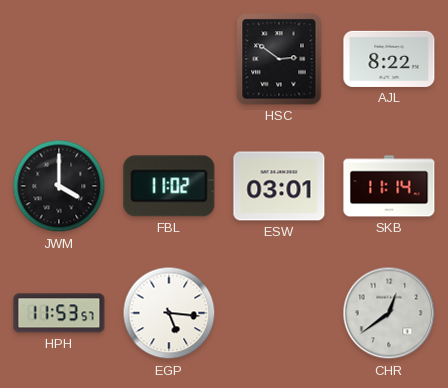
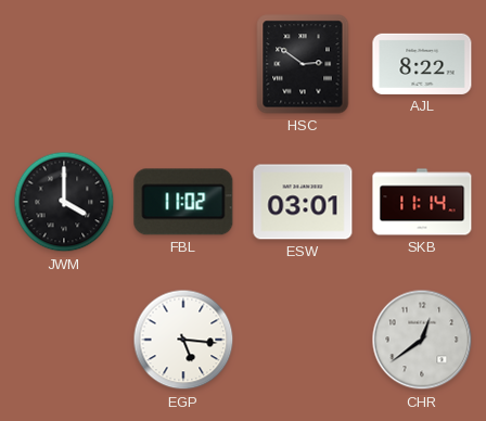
HPH: 11:53 -> none
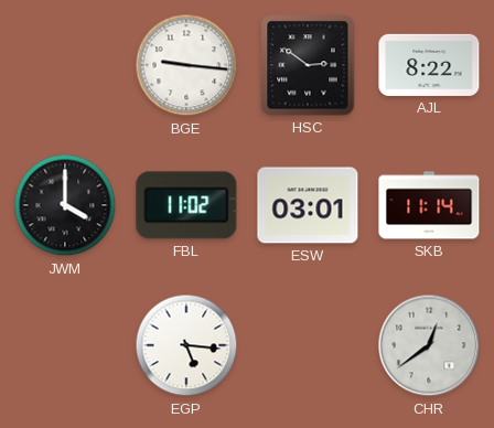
BGE: none -> 9:16
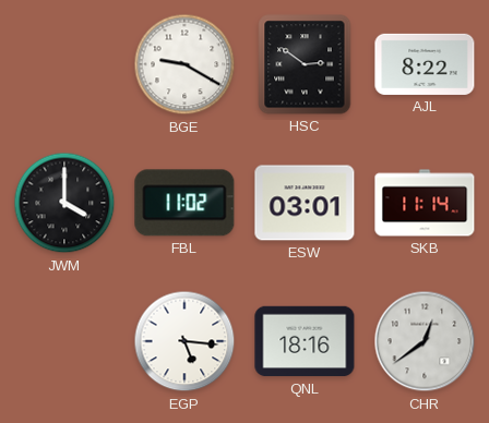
BGE: 9:16 -> 9:20
QNL: none -> 18:16
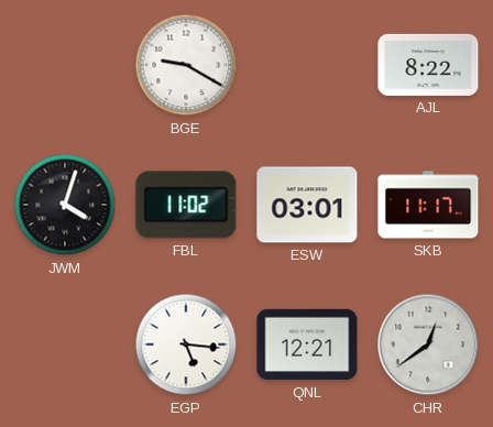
HSC: 2:51 -> none
JWM: 4:00 -> 4:03
SKB: 11:14 -> 11:17
QNL: 18:16 -> 12:21
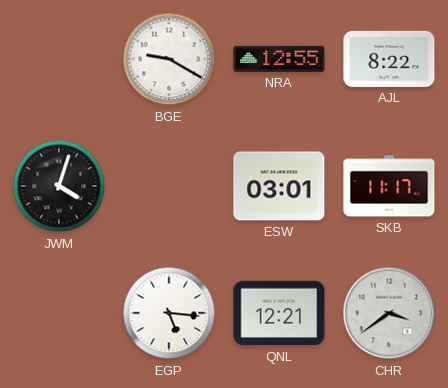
NRA: none -> 12:55
FBL: 11:02 -> none
CHR: 12:39 -> 3:39
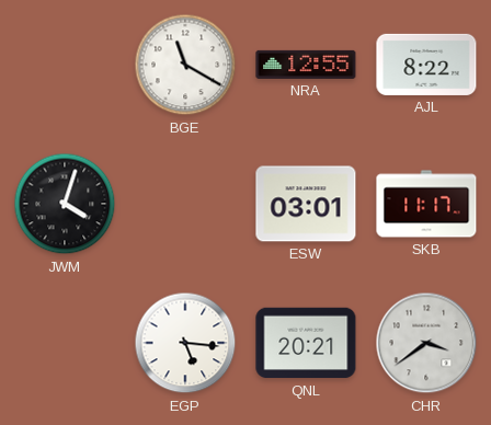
BGE: 9:20 -> 11:20
QNL: 12:21 -> 20:21
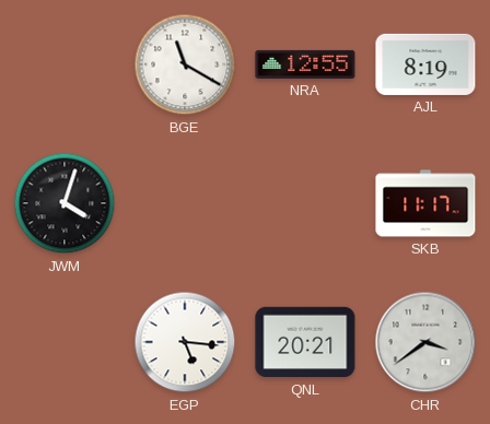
AJL: 8:22 -> 8:19
ESW: 03:01 -> none
